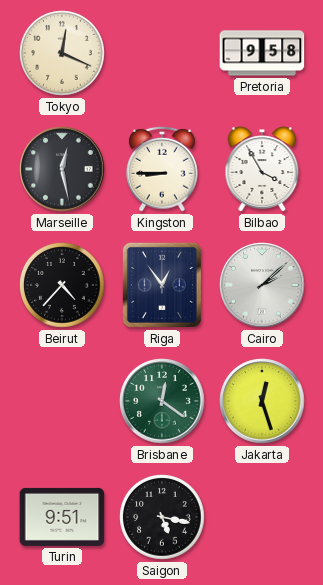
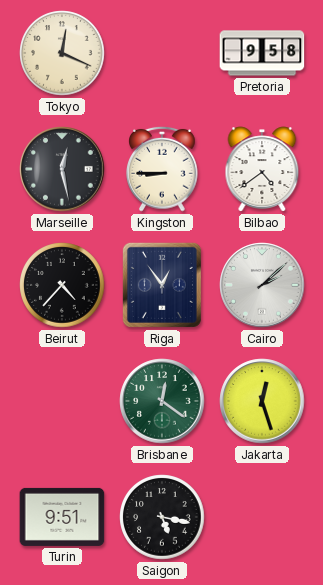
Bilbao: 3:55 -> 4:39
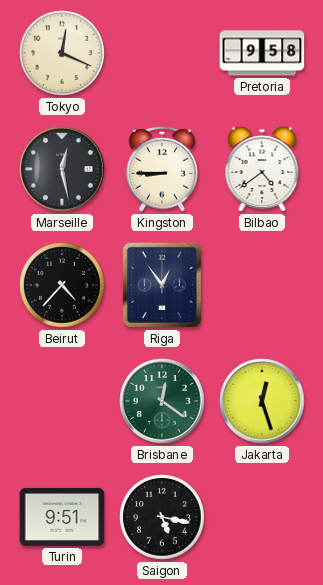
Cairo: 2:08 -> none
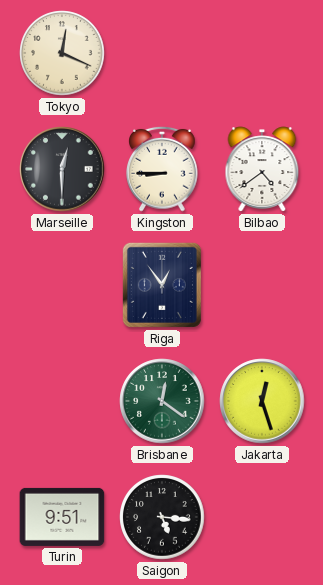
Pretoria: 9:58 -> none
Marseille: 12:28 -> 12:30
Beirut: 4:37 -> none
Saigon: 5:17 -> 5:16
